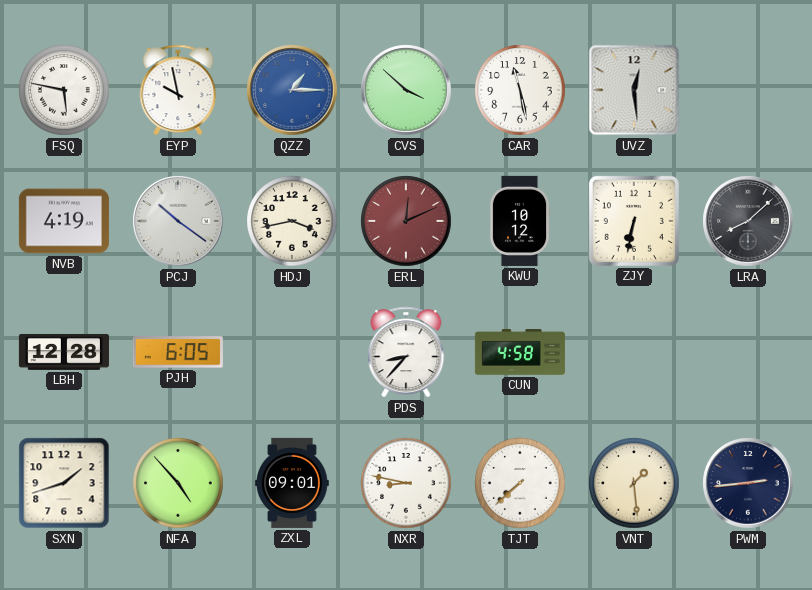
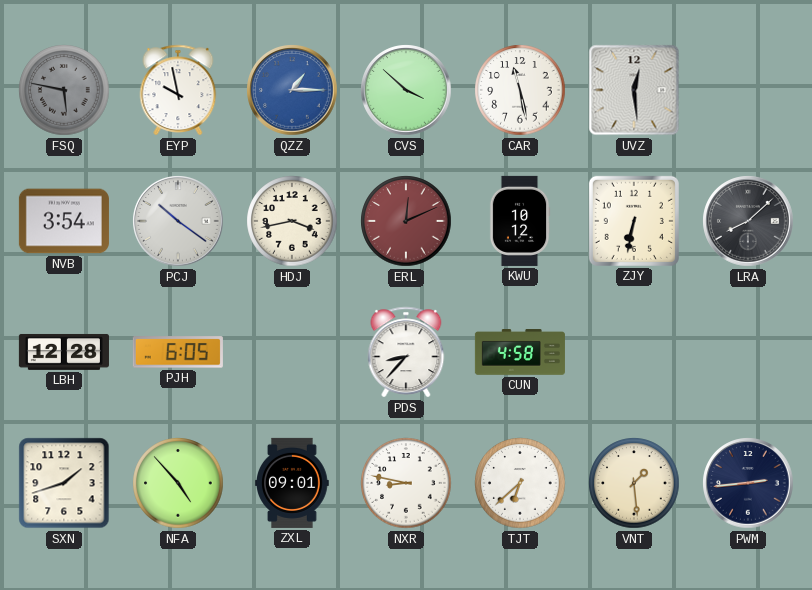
FSQ dial: white -> grey
NVB: 4:19 -> 3:54
TJT: 7:38 -> 6:38
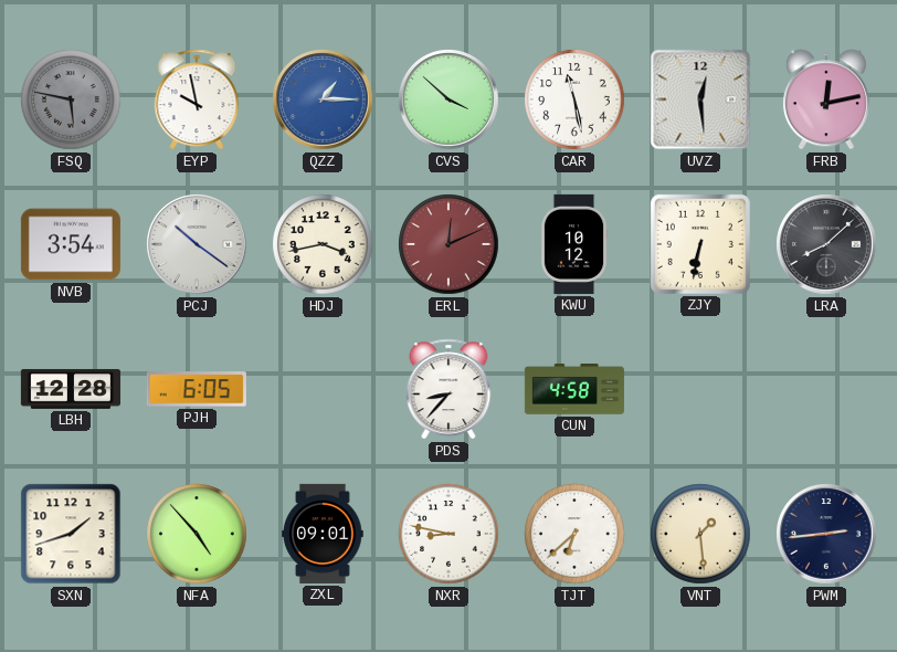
FRB: none -> 12:13
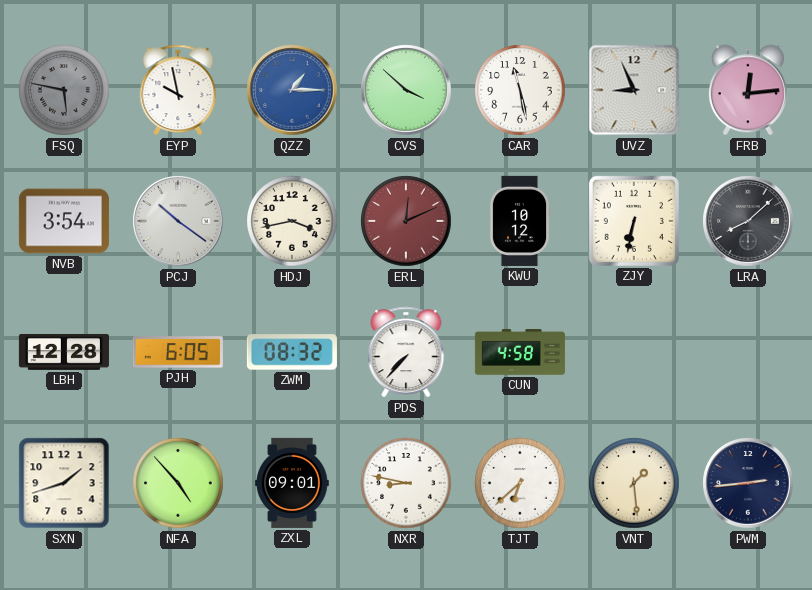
UVZ: 12:29 -> 8:56
FRB: 12:13 -> 12:14
ZWM: none -> 08:32
PDS: 8:37 -> 7:37
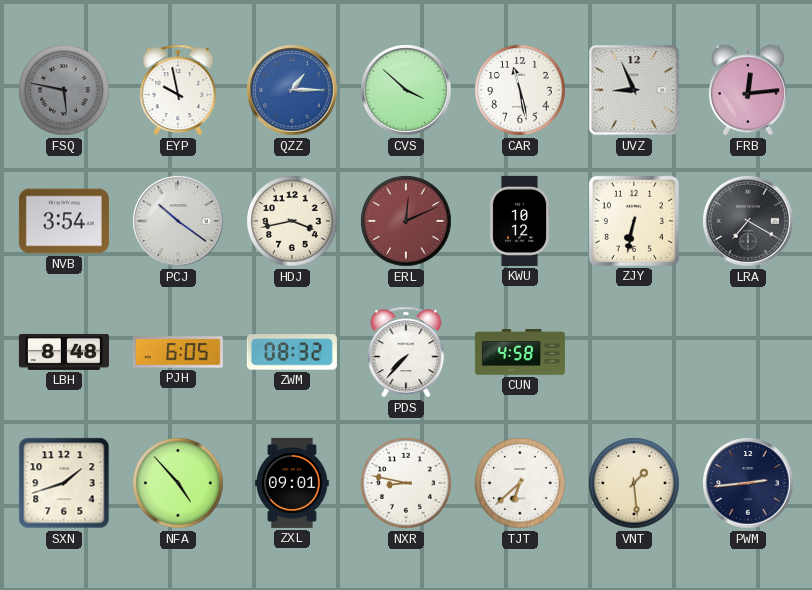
LRA: 8:08 -> 7:20
LBH: 12:28 -> 8:48
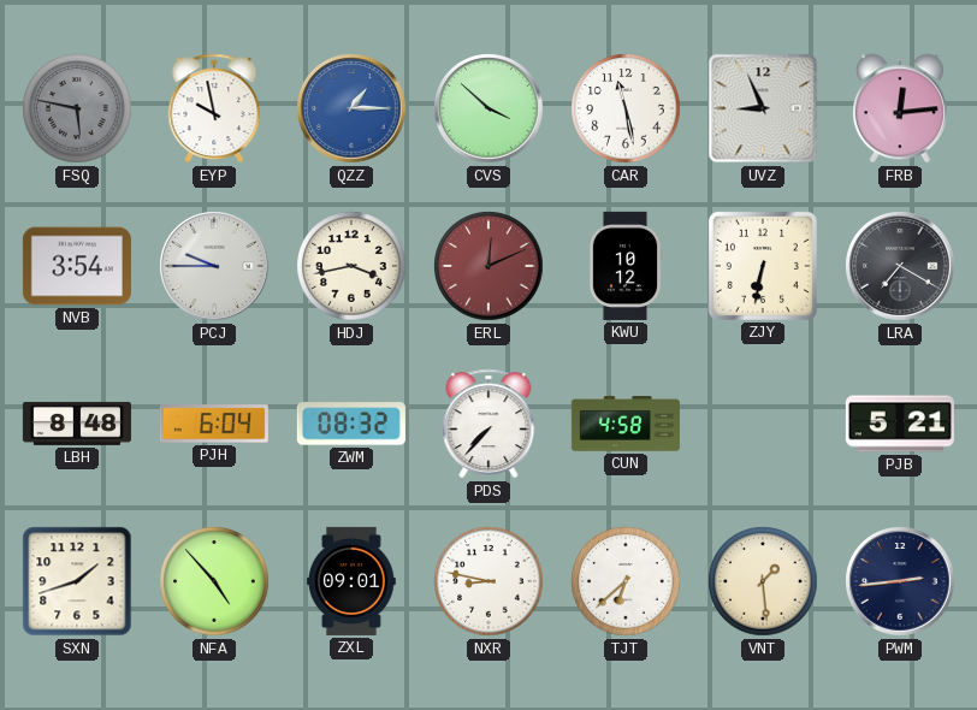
PCJ: 10:21 -> 9:45
PJH: 6:05 -> 6:04
PJB: none -> 5:21
